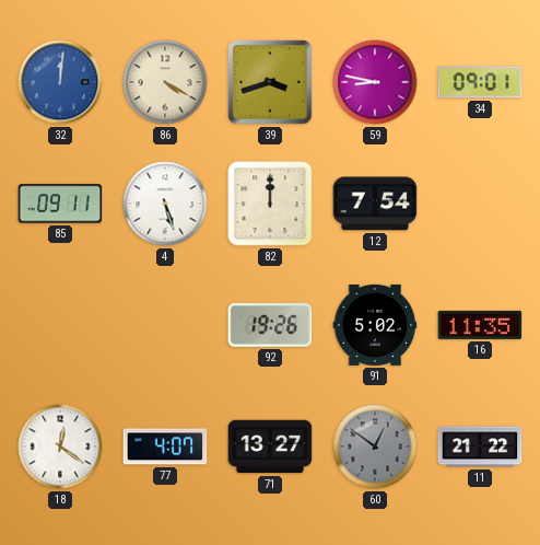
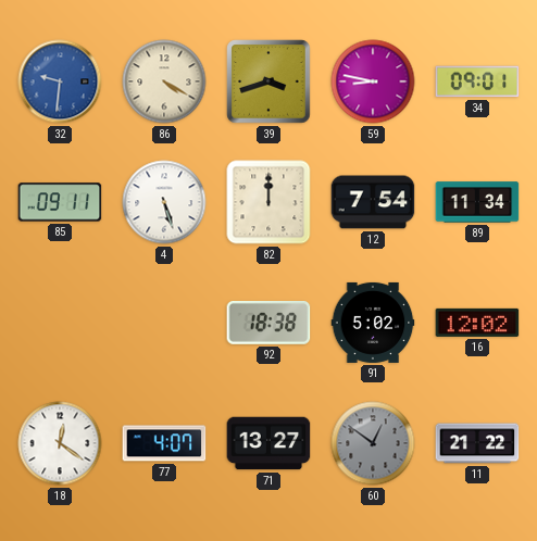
32: 12:01 -> 9:31
89: none -> 11:34
92: 19:26 -> 18:38
16: 11:35 -> 12:02
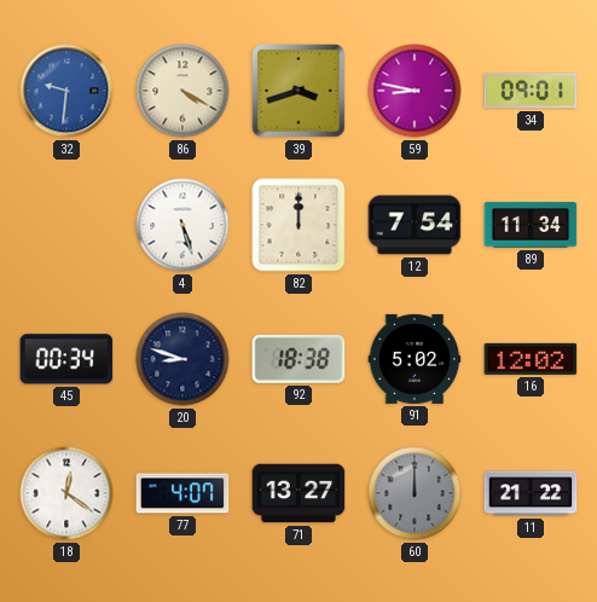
85: 09:11 -> none
45: none -> 00:34
20: none -> 8:48
60: 12:51 -> 12:00
